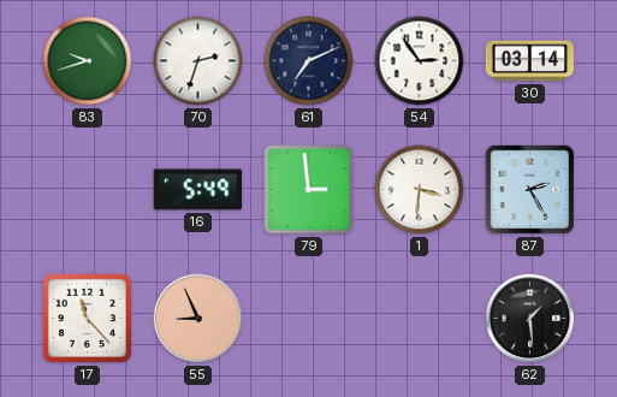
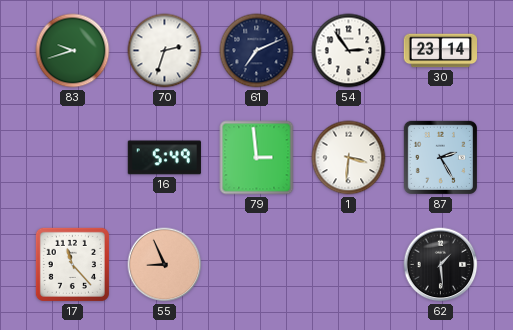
30: 03:14 -> 23:14
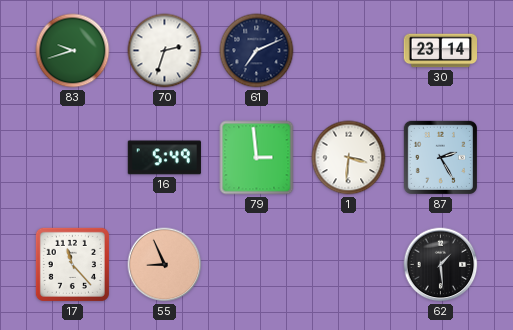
54: 2:54 -> none
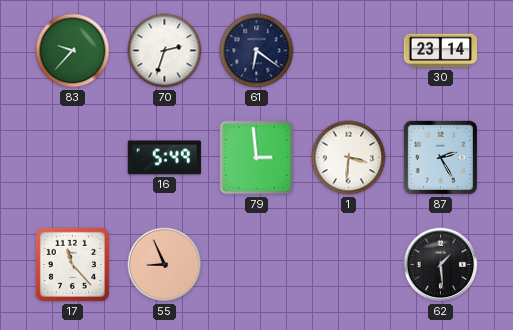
83: 9:42 -> 9:37
61: 7:11 -> 6:21
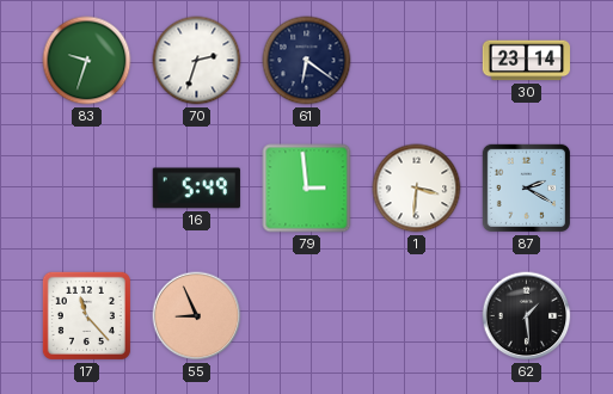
83: 9:37 -> 9:33
87: 2:25 -> 2:20
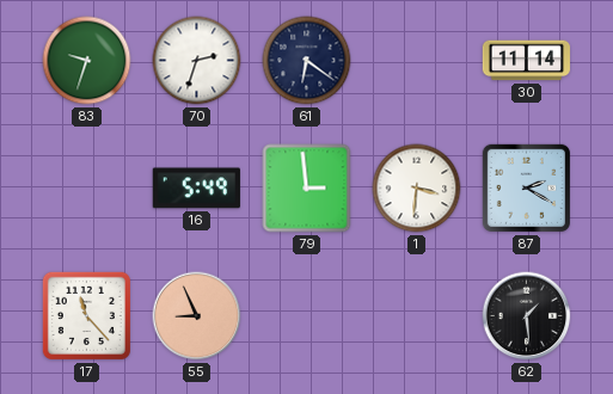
30: 23:14 -> 11:14
